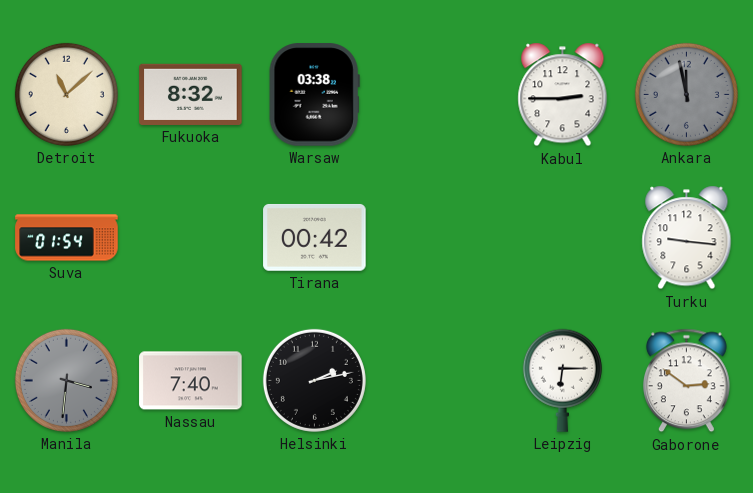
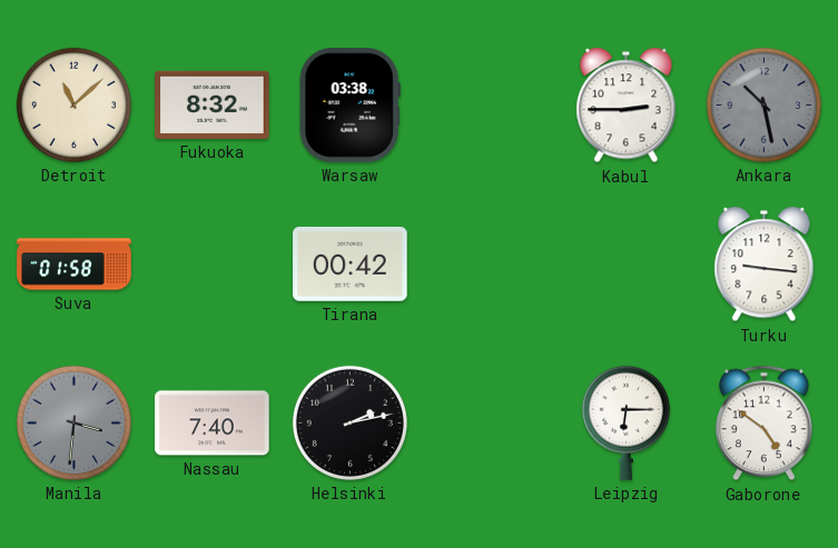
Ankara: 11:58 -> 10:28
Suva: 01:54 -> 01:58
Gaborone: 2:51 -> 4:51
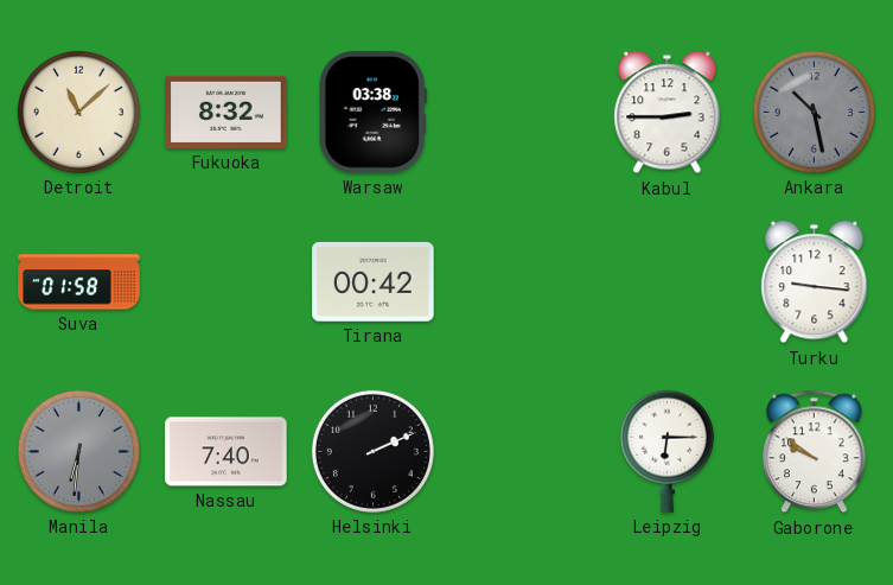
Manila: 3:31 -> 6:31
Helsinki: 2:13 -> 2:11
Gaborone: 4:51 -> 9:51
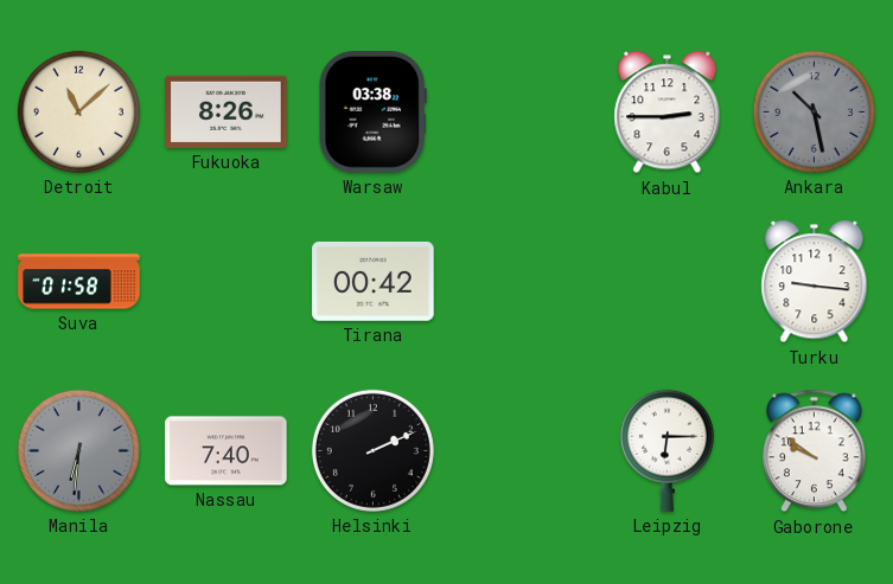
Fukuoka: 8:32 -> 8:26
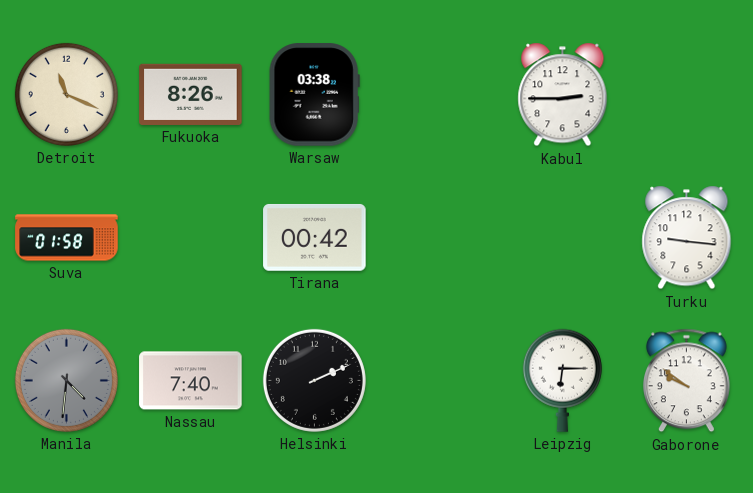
Detroit: 11:08 -> 11:19
Ankara: 10:28 -> none
Manila: 6:31 -> 4:31
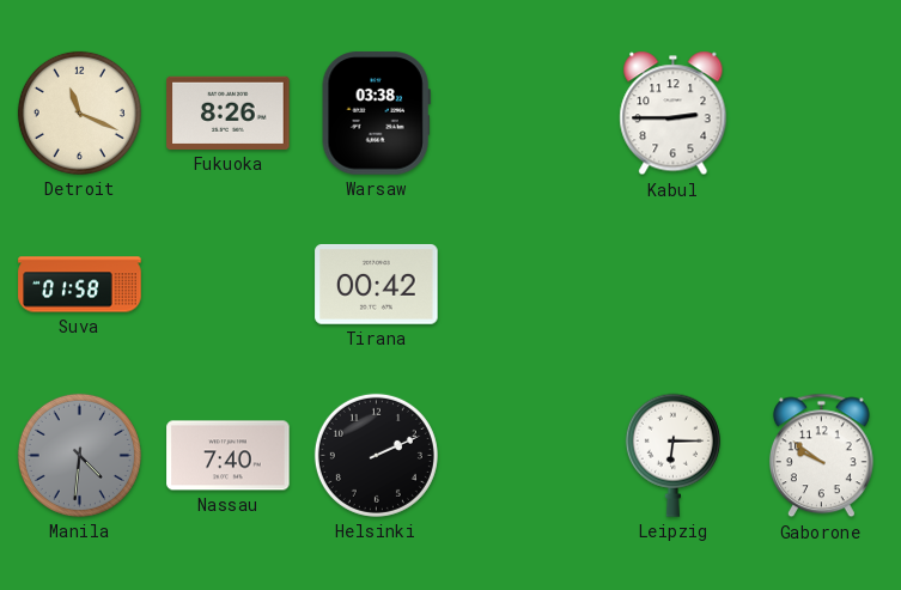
Turku: 9:16 -> none
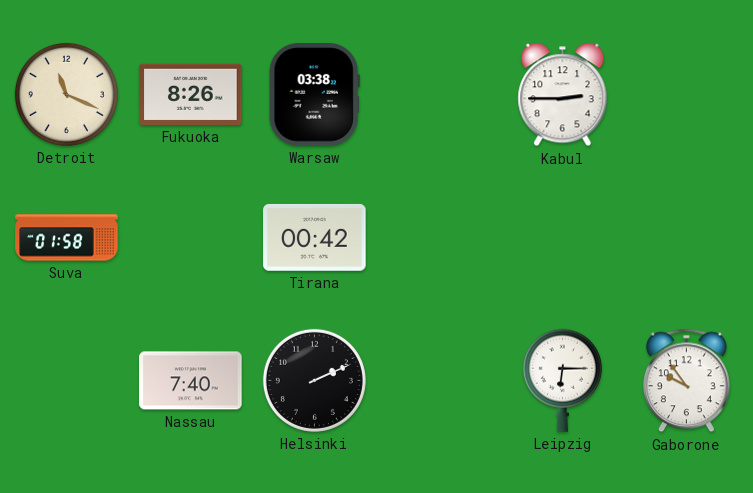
Manila: 4:31 -> none
Gaborone: 9:51 -> 9:54
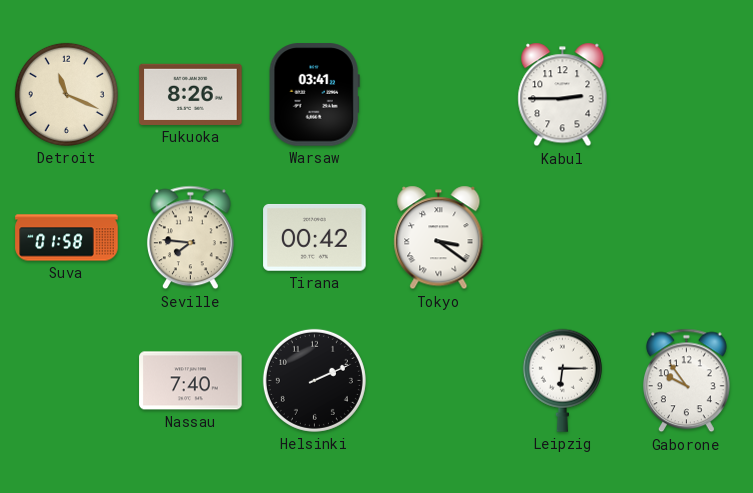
Warsaw: 03:38 -> 03:41
Seville: none -> 7:46
Tokyo: none -> 3:21
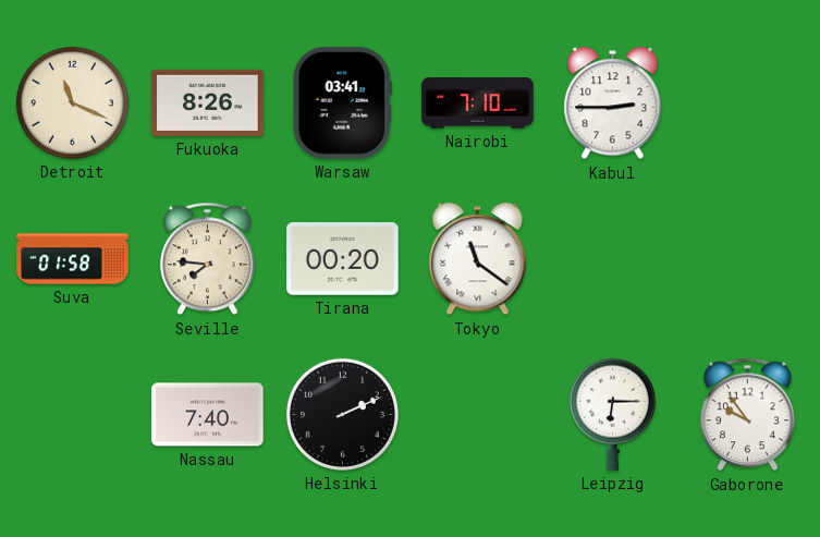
Nairobi: none -> 7:10
Tirana: 00:42 -> 00:20
Tokyo: 3:21 -> 11:21
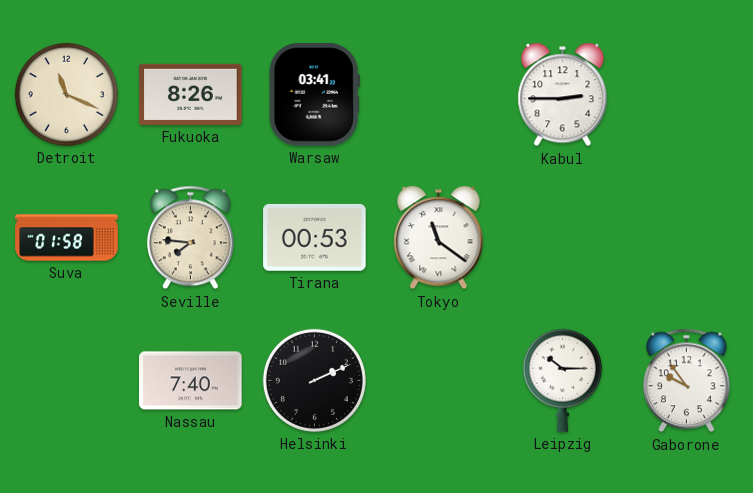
Nairobi: 7:10 -> none
Tirana: 00:20 -> 00:53
Leipzig: 6:15 -> 10:15
